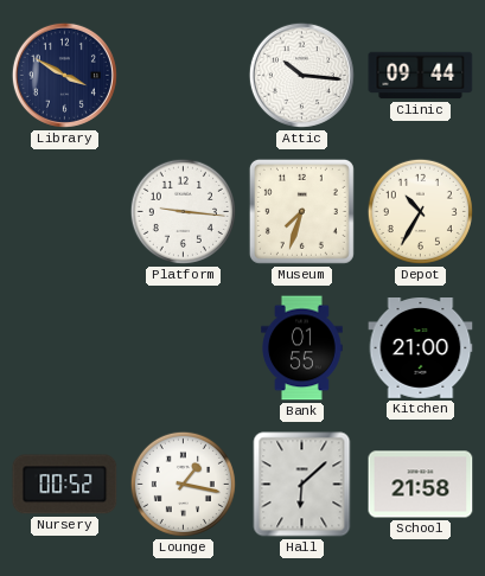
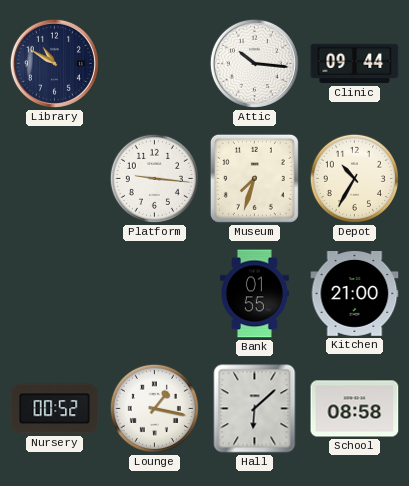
Library: 3:50 -> 10:50
School: 21:58 -> 08:58
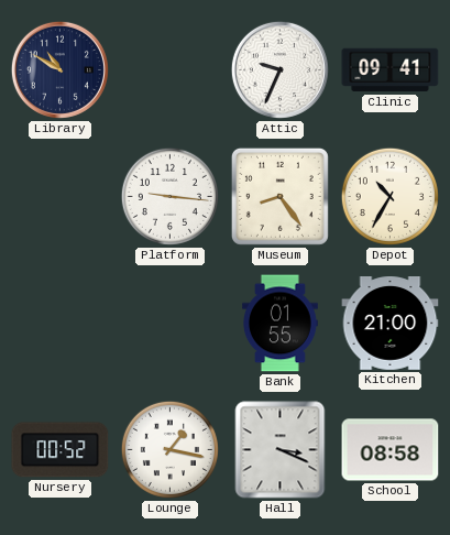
Attic: 10:16 -> 9:34
Clinic: 09:44 -> 09:41
Museum: 7:33 -> 8:24
Hall: 6:08 -> 3:19
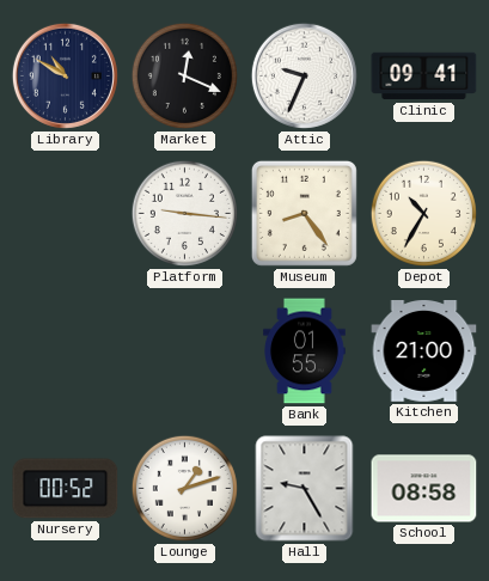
Market: none -> 12:19
Lounge: 1:17 -> 1:12
Hall: 3:19 -> 9:25
